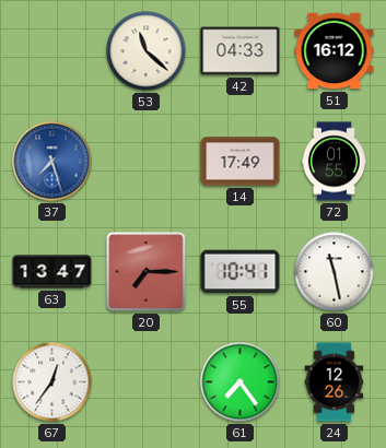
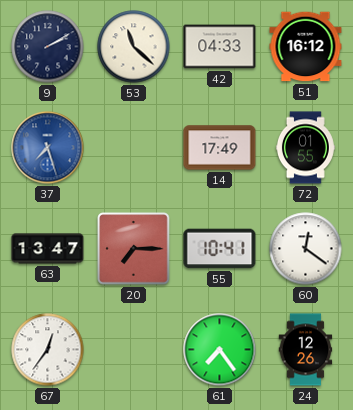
9: none -> 2:10
60: 11:28 -> 12:21
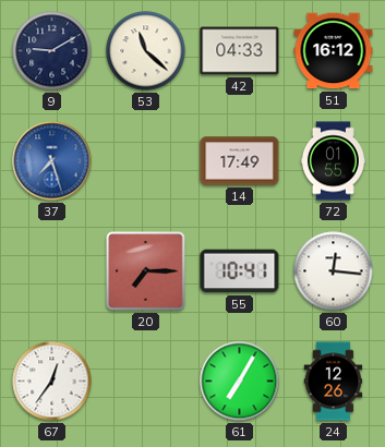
9: 2:10 -> 9:10
63: 13:47 -> none
60: 12:21 -> 12:16
61: 7:24 -> 7:05
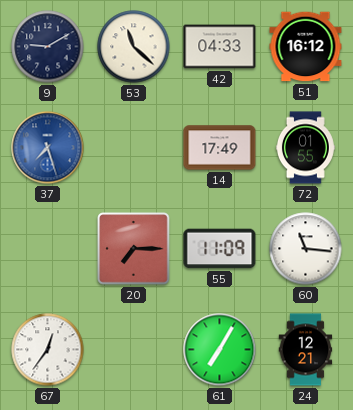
55: 10:41 -> 11:09
60: 12:16 -> 11:16
24: 12:26 -> 12:21
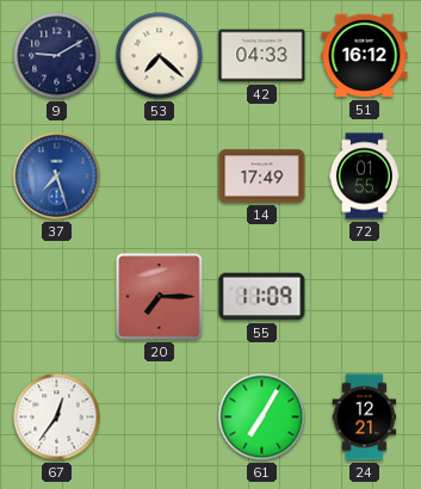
53: 11:22 -> 7:22
60: 11:16 -> none
